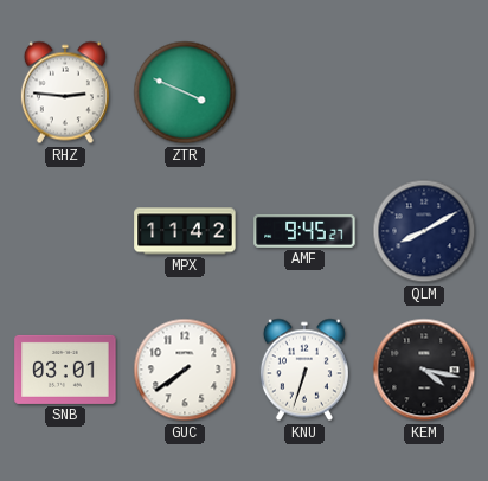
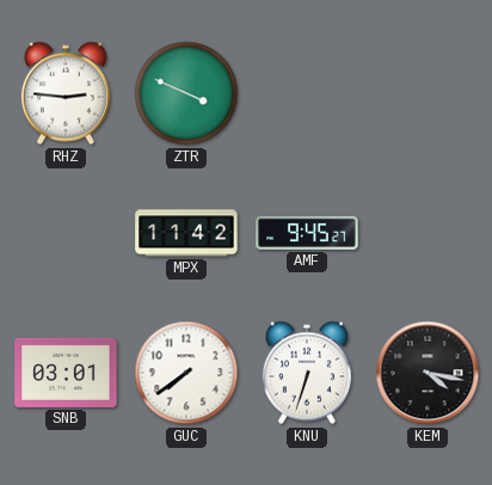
QLM: 8:10 -> none
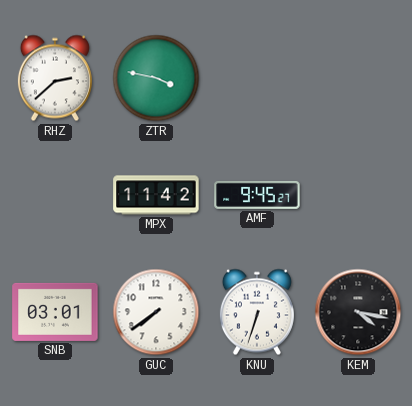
RHZ: 2:46 -> 2:38
ZTR: 3:49 -> 3:47
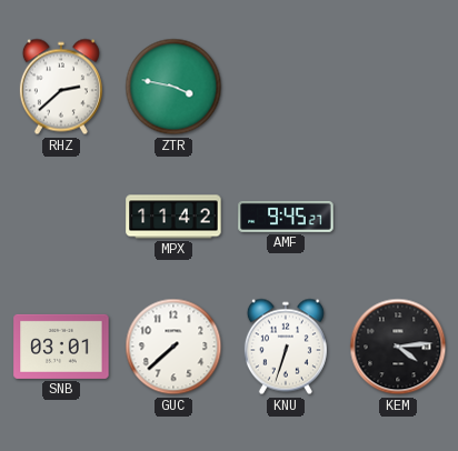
GUC: 7:39 -> 7:38
KEM: 4:17 -> 4:14
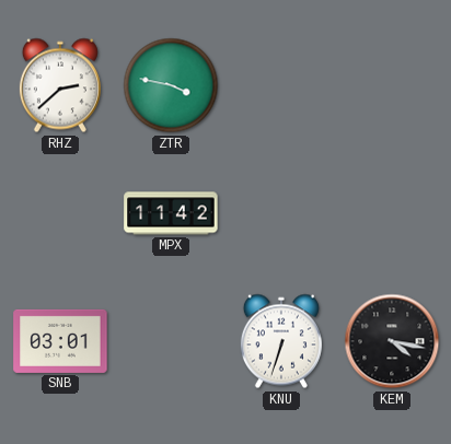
AMF: 9:45 -> none
GUC: 7:38 -> none
KEM: 4:14 -> 4:17
